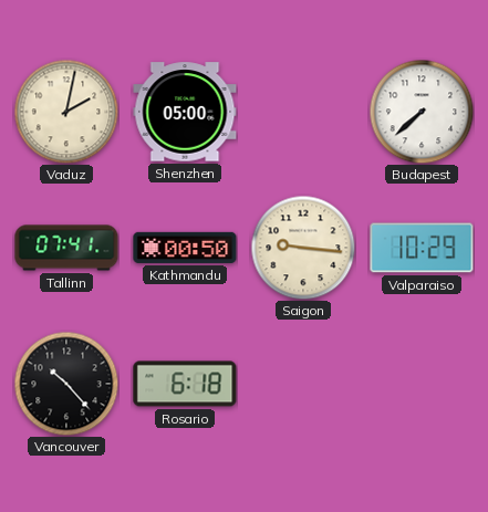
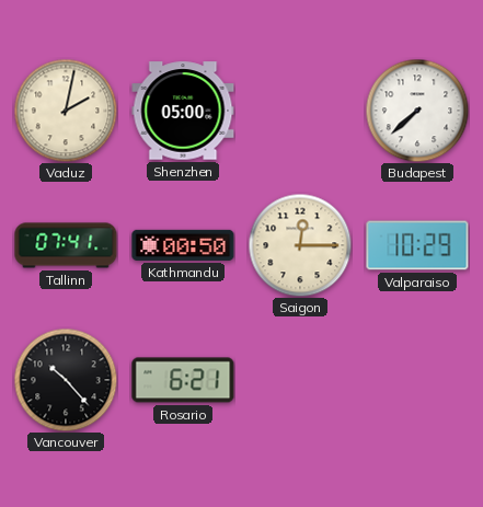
Saigon: 9:16 -> 12:15
Rosario: 6:18 -> 6:21
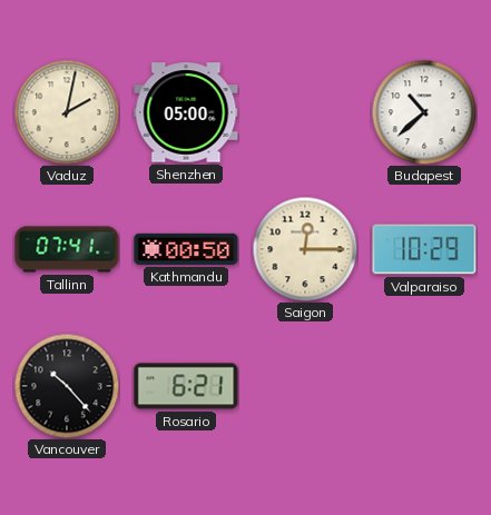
Budapest: 7:38 -> 10:38
